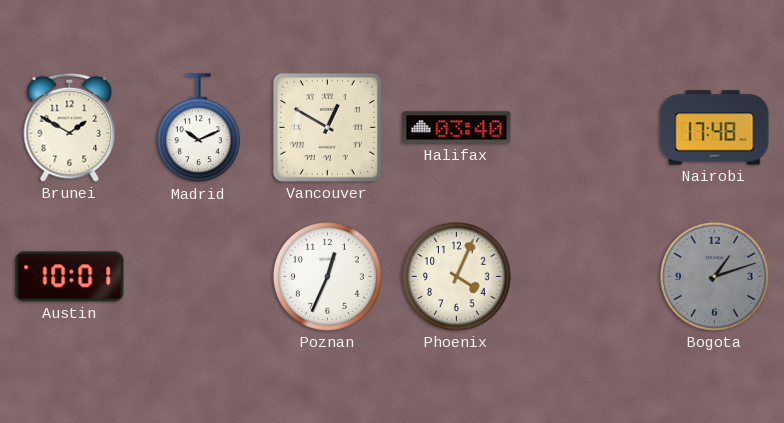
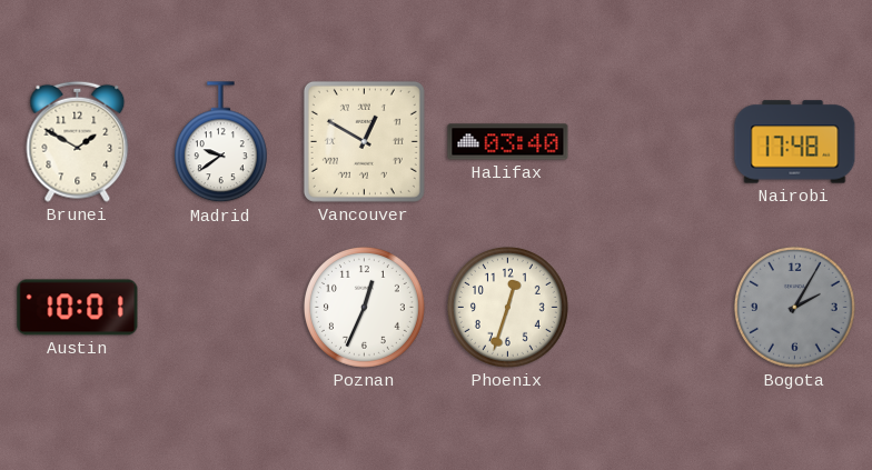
Madrid: 10:11 -> 9:39
Phoenix: 4:04 -> 12:33
Bogota: 1:12 -> 2:05
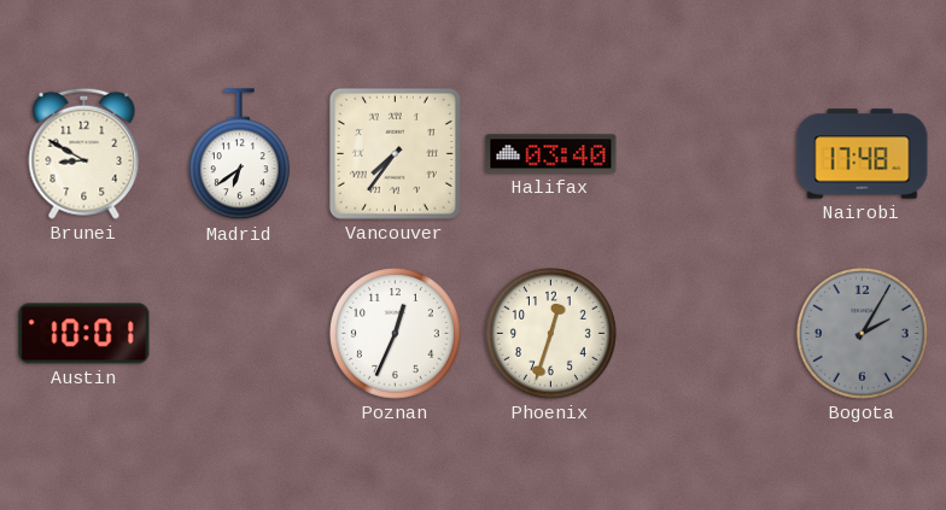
Brunei: 1:50 -> 8:50
Madrid: 9:39 -> 6:39
Vancouver: 12:50 -> 7:36
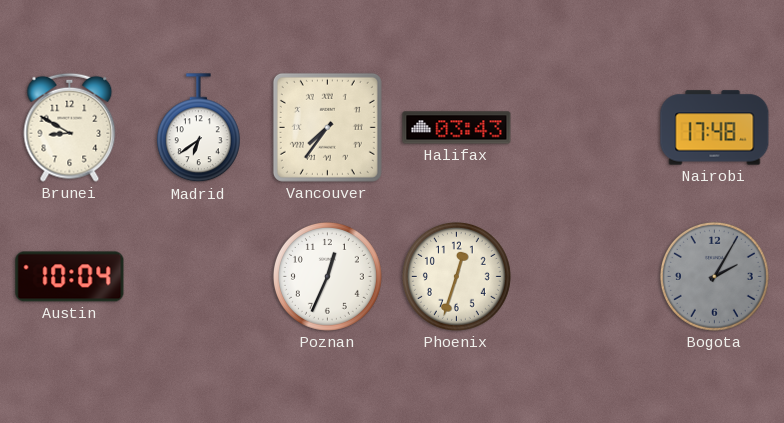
Halifax: 03:40 -> 03:43
Austin: 10:01 -> 10:04
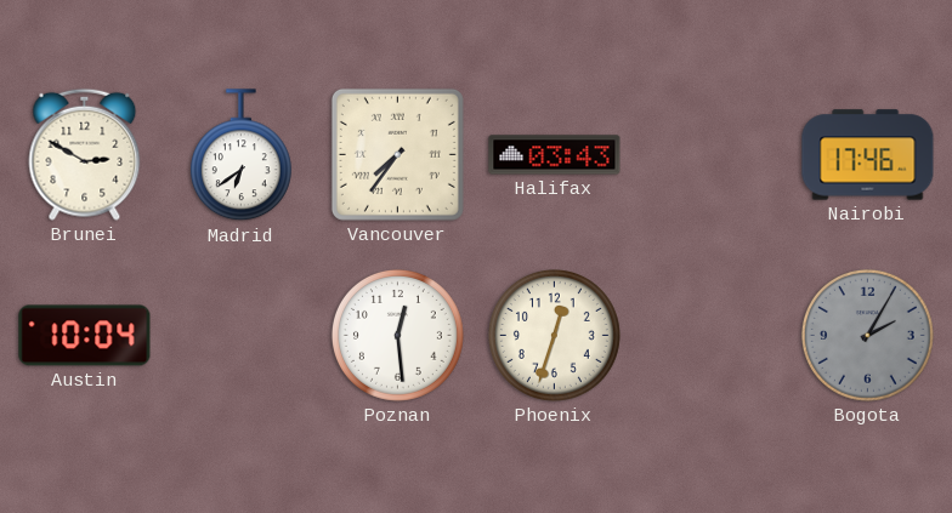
Brunei: 8:50 -> 2:50
Nairobi: 17:48 -> 17:46
Poznan: 12:34 -> 12:29
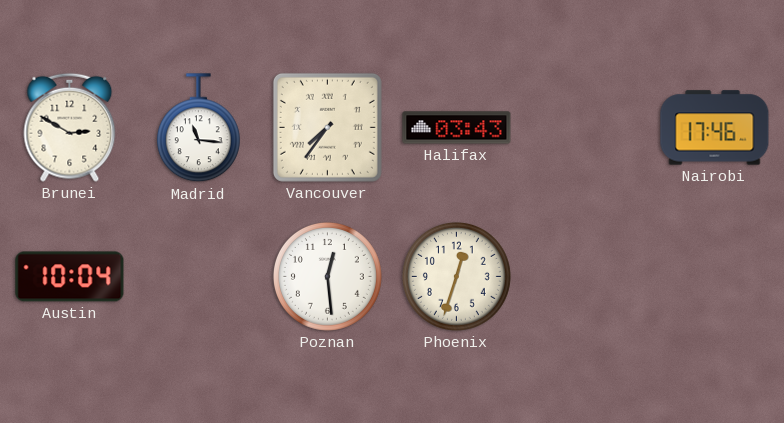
Madrid: 6:39 -> 11:16
Bogota: 2:05 -> none
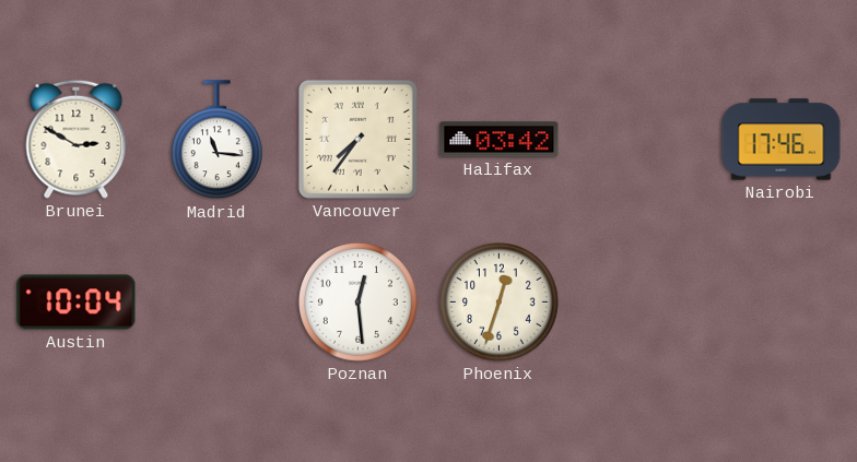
Halifax: 03:43 -> 03:42
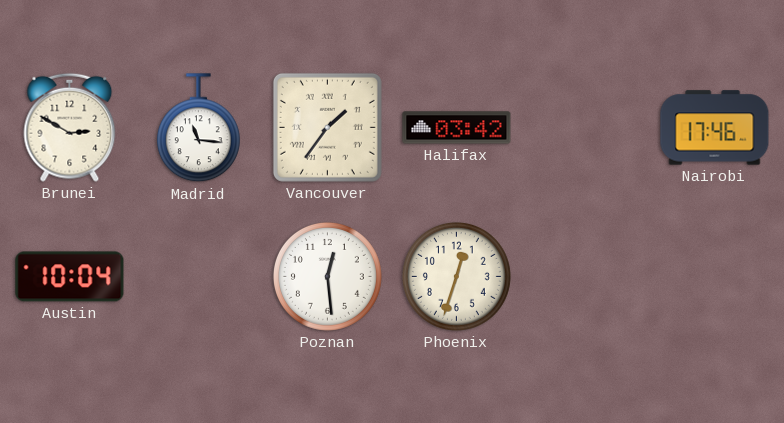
Vancouver: 7:36 -> 1:36
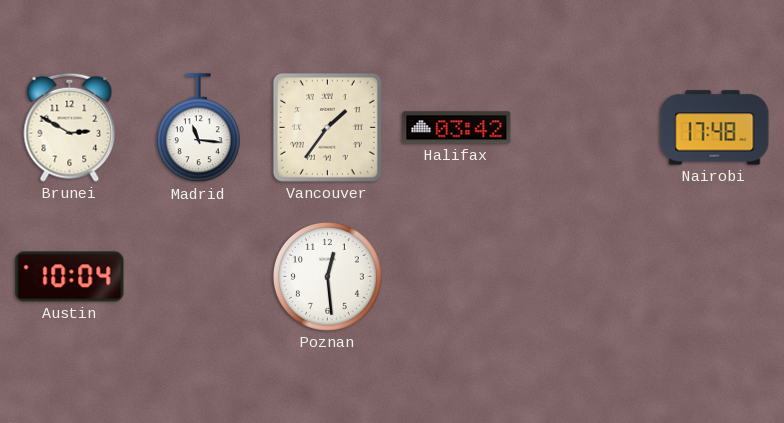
Nairobi: 17:46 -> 17:48
Phoenix: 12:33 -> none
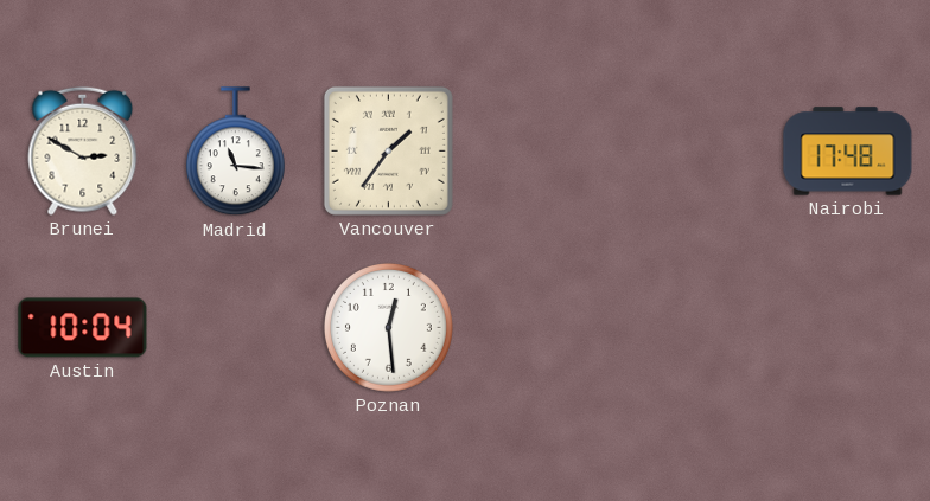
Halifax: 03:42 -> none
